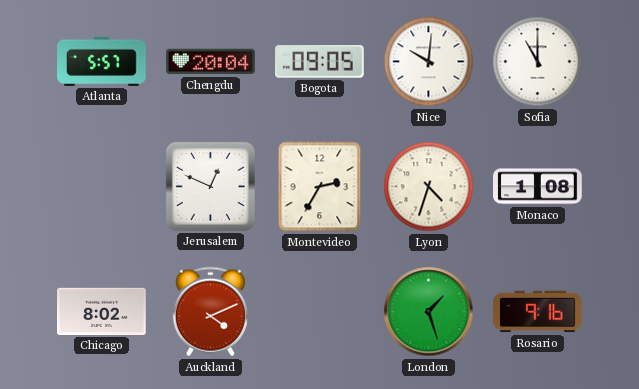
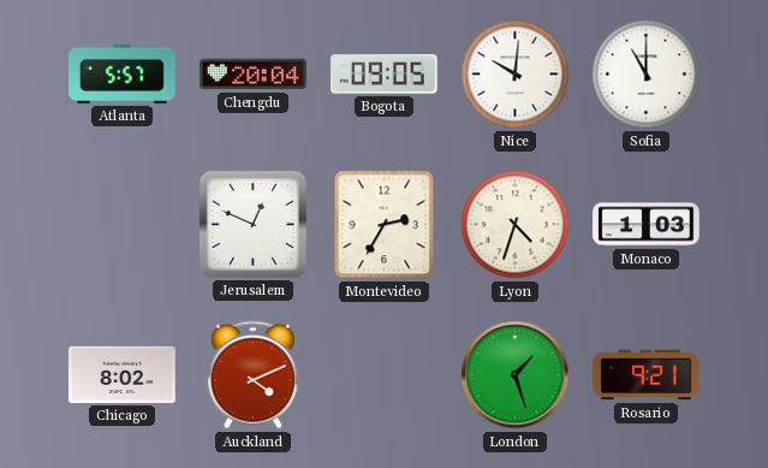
Monaco: 1:08 -> 1:03
Rosario: 9:16 -> 9:21
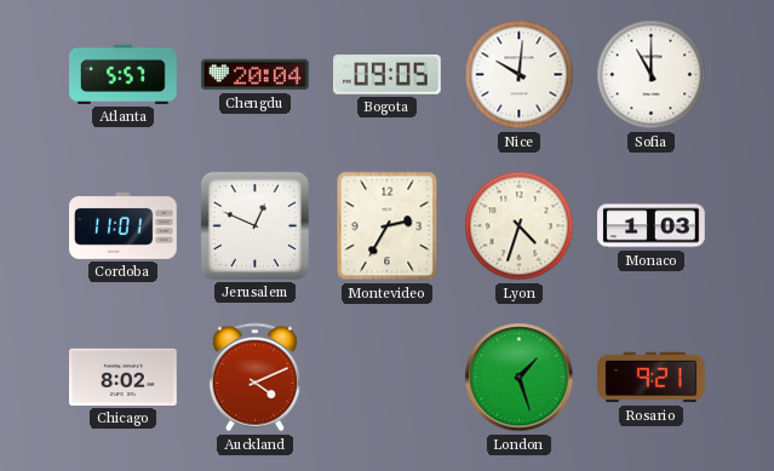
Cordoba: none -> 11:01
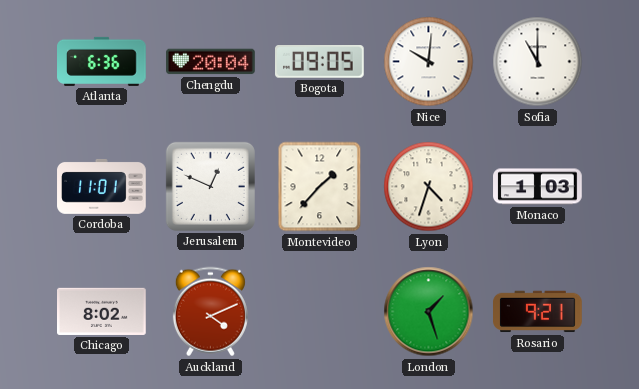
Atlanta: 5:57 -> 6:36
Montevideo: 2:35 -> 1:37
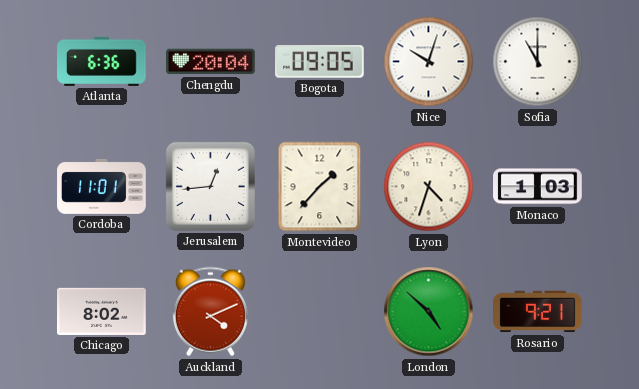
Nice: 10:01 -> 10:03
Jerusalem: 12:49 -> 12:44
London: 1:27 -> 4:52
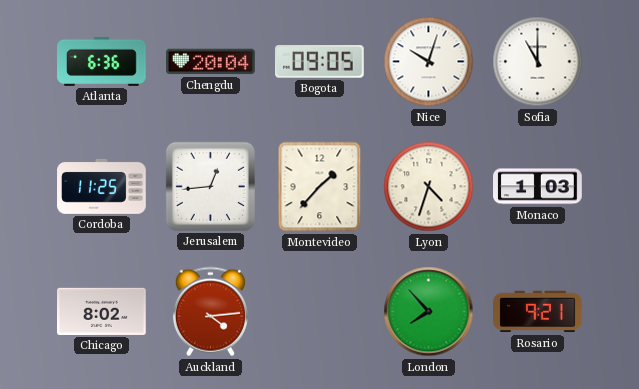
Cordoba: 11:01 -> 11:25
Auckland: 4:11 -> 4:14
London: 4:52 -> 7:53
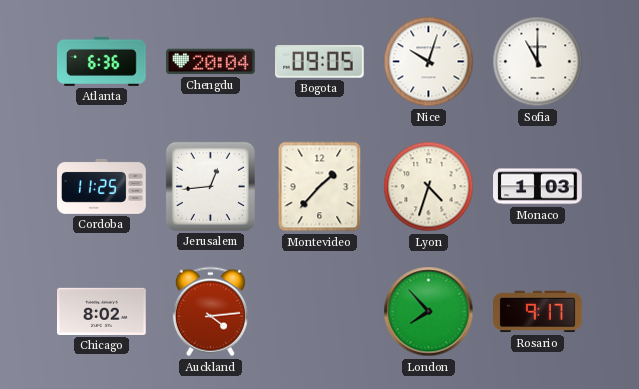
Rosario: 9:21 -> 9:17
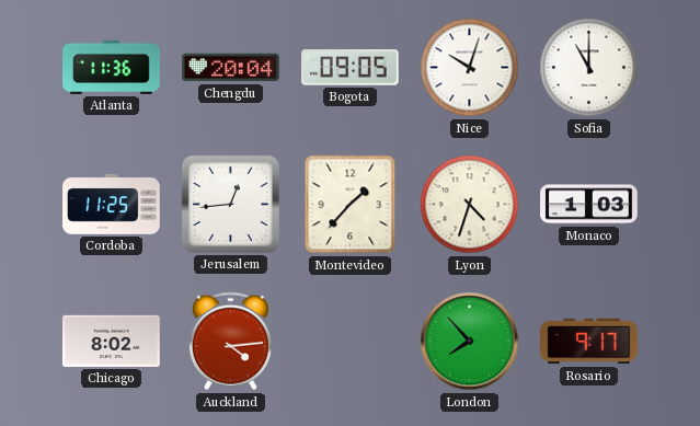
Atlanta: 6:36 -> 11:36
